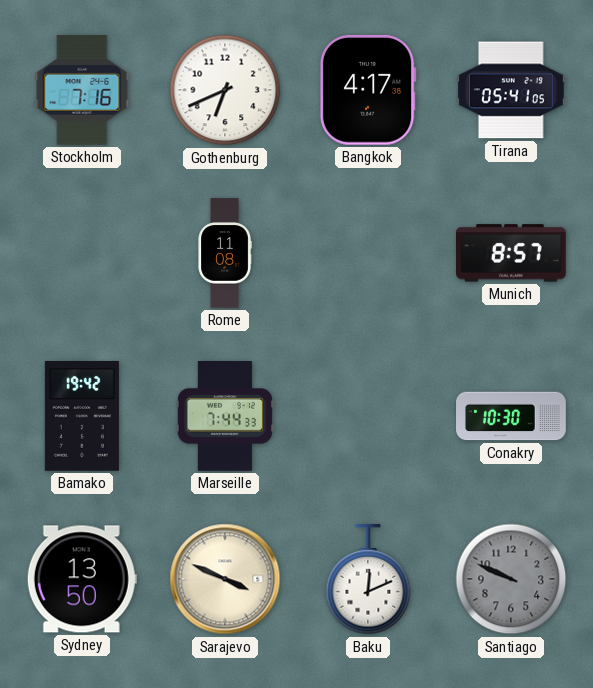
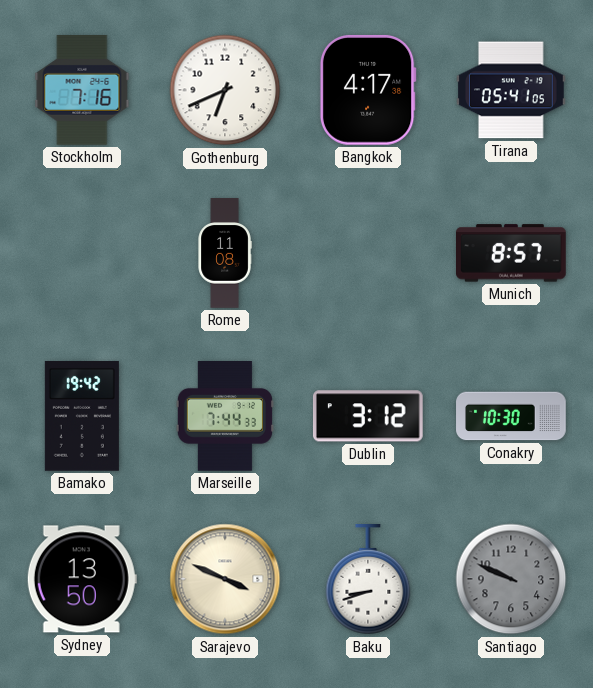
Dublin: none -> 3:12
Baku: 12:11 -> 8:42
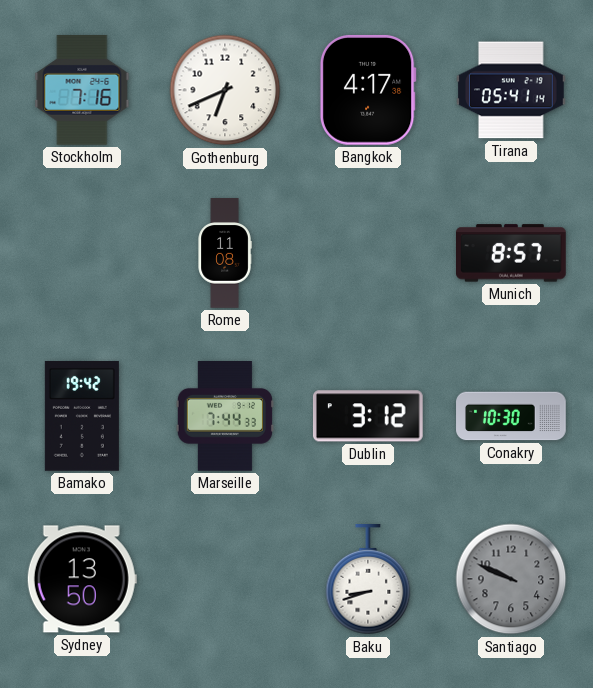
Tirana: 05:41:05 -> 05:41:14
Sarajevo: 3:49 -> none
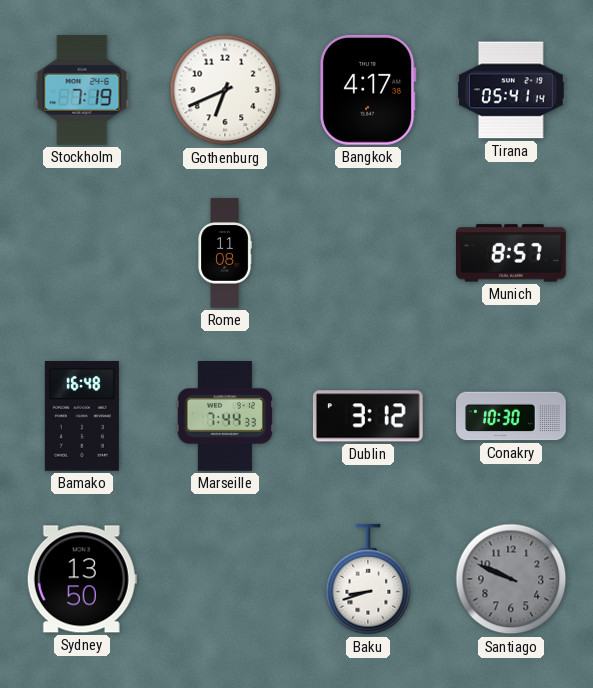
Stockholm: 7:16 -> 7:19
Bamako: 19:42 -> 16:48
